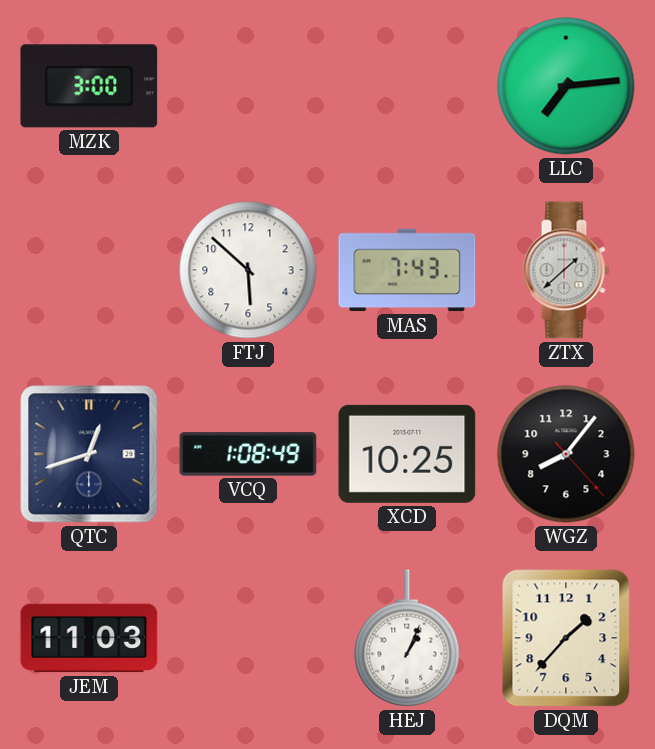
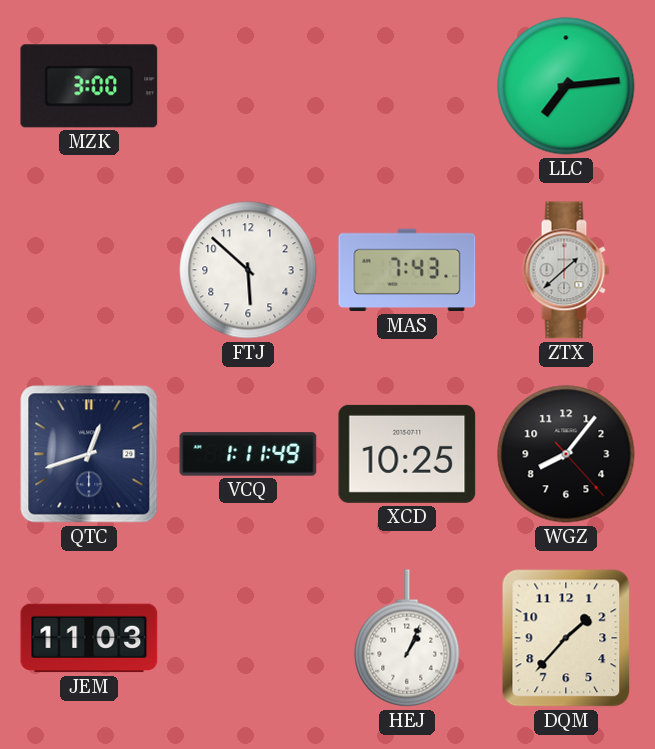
VCQ: 1:08 -> 1:11
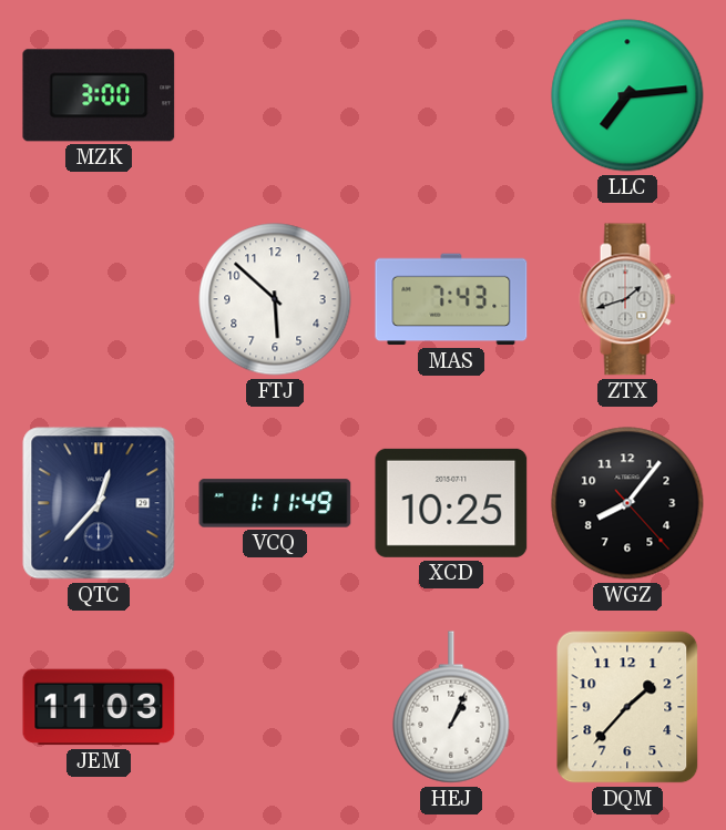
ZTX: 1:38 -> 1:42
QTC: 12:42 -> 12:37
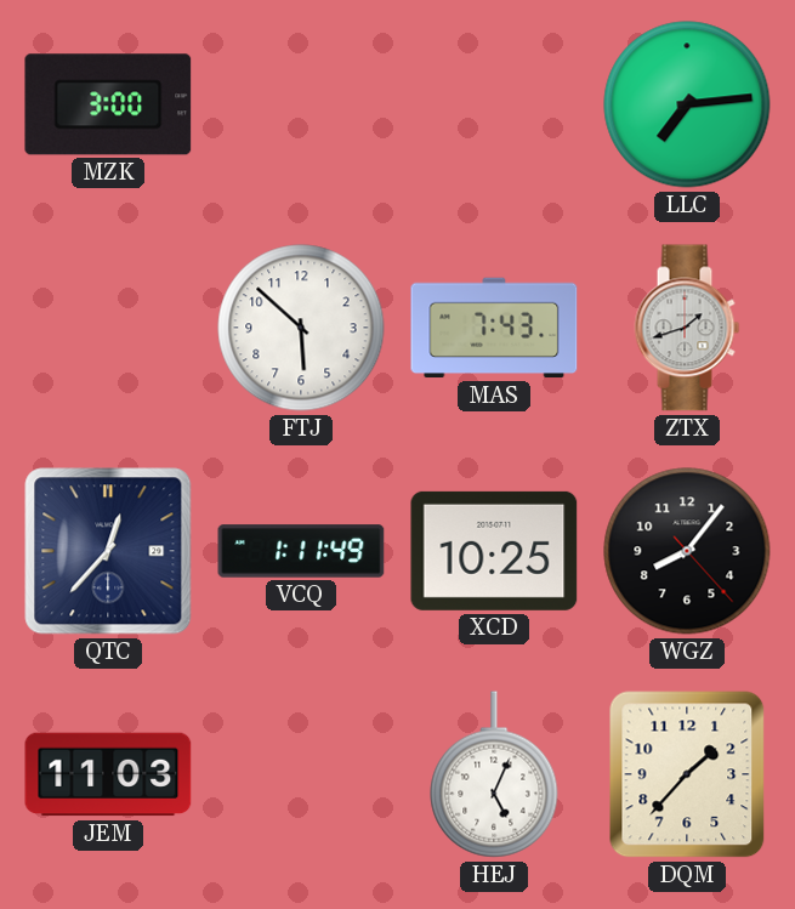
HEJ: 1:04 -> 5:04
